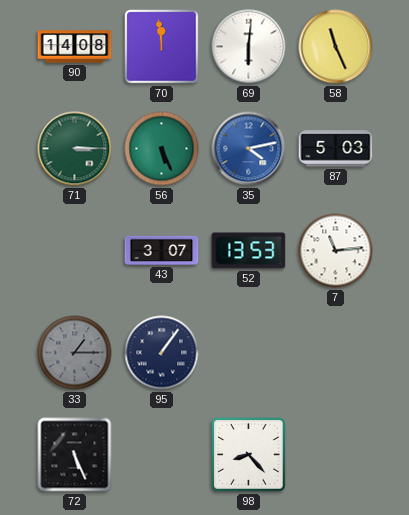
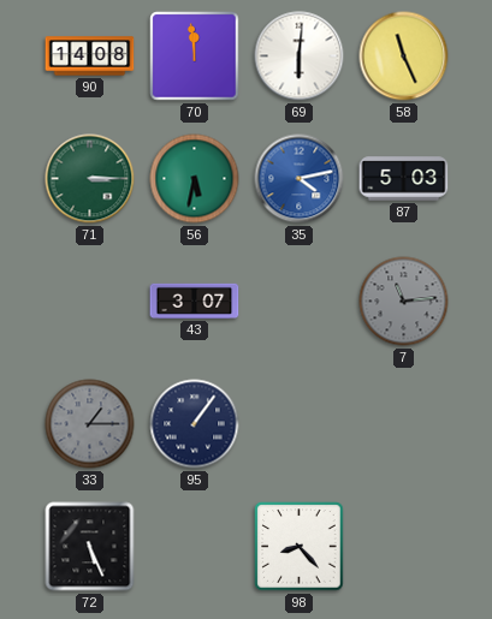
56: 5:26 -> 5:32
52: 13:53 -> none
7 dial: white -> grey
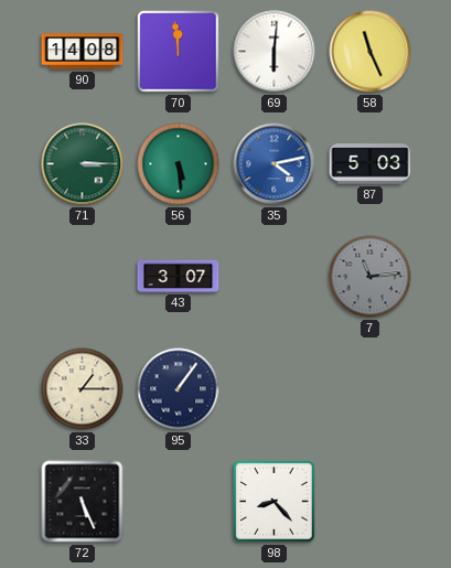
56: 5:32 -> 5:29
33 dial: grey -> cream
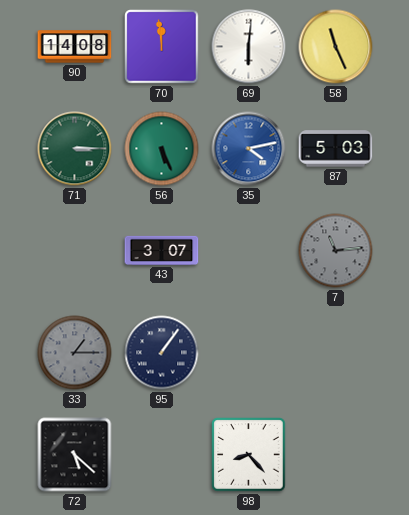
56: 5:29 -> 5:26
33 dial: cream -> grey
72: 5:26 -> 5:22
